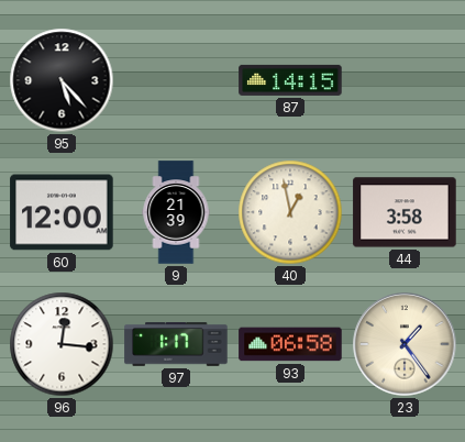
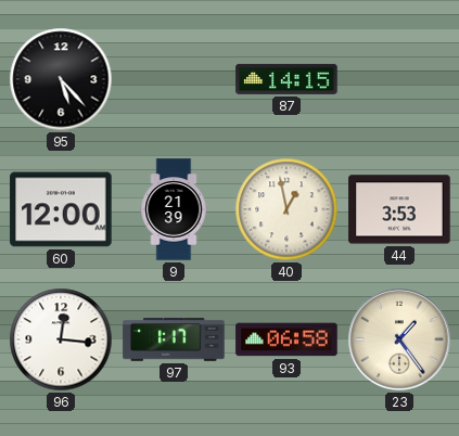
44: 3:58 -> 3:53
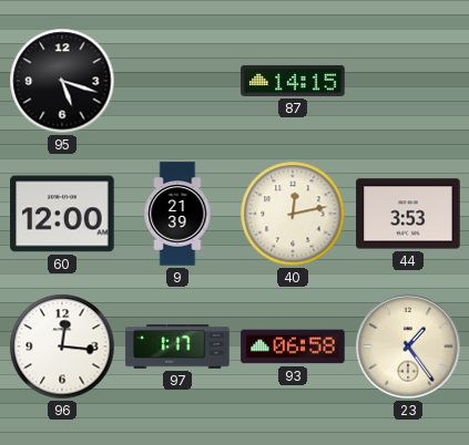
95: 5:23 -> 5:18
40: 12:58 -> 12:13
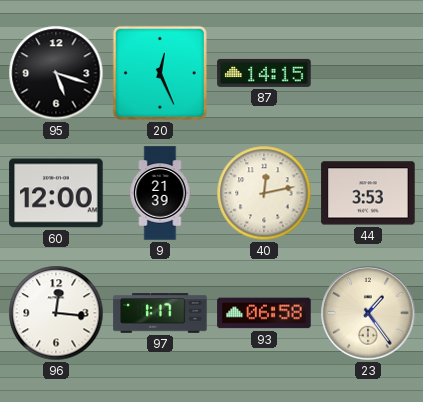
20: none -> 12:26
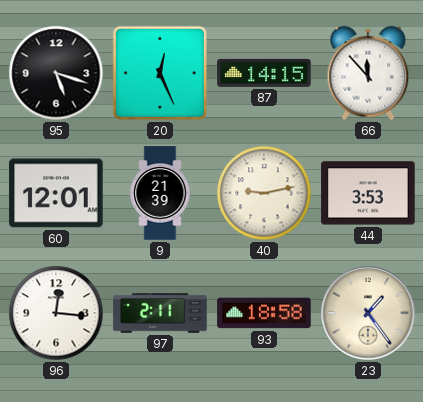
66: none -> 11:53
60: 12:00 -> 12:01
40: 12:13 -> 9:13
97: 1:17 -> 2:11
93: 06:58 -> 18:58
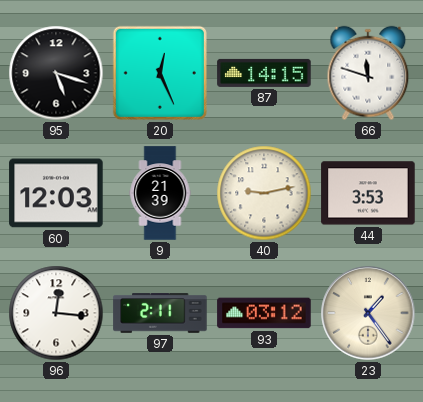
66: 11:53 -> 11:48
60: 12:01 -> 12:03
93: 18:58 -> 03:12
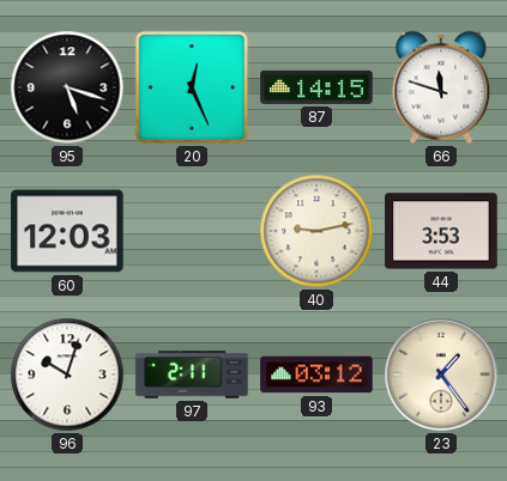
9: 21:39 -> none
96: 12:16 -> 10:03
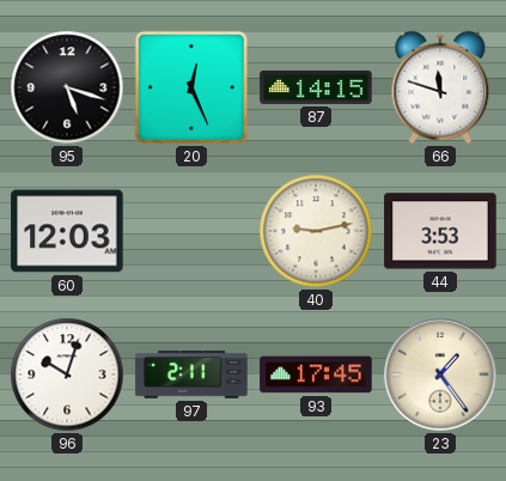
93: 03:12 -> 17:45
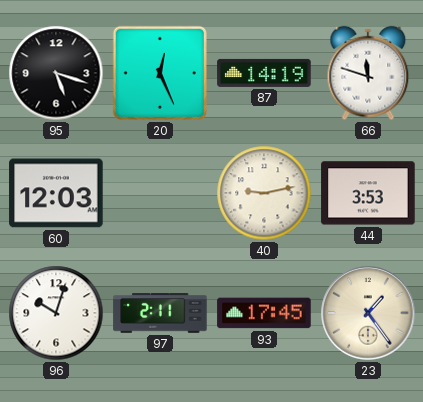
87: 14:15 -> 14:19
